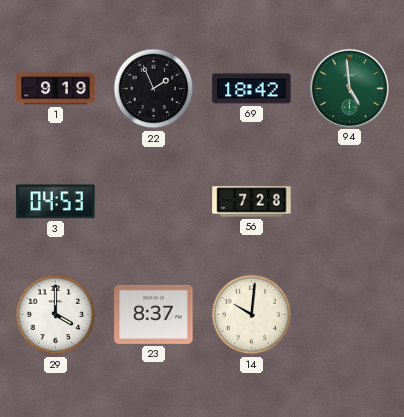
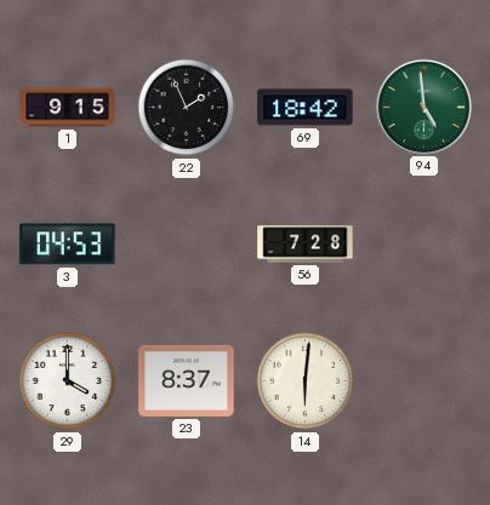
1: 9:19 -> 9:15
14: 10:01 -> 6:01
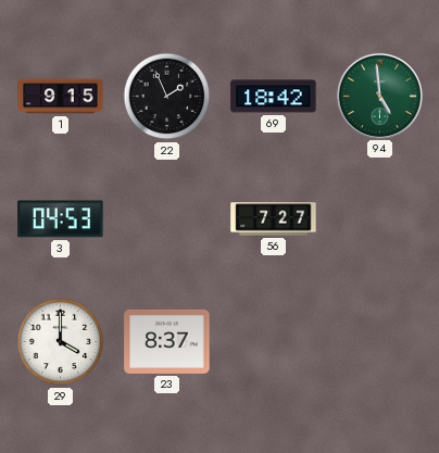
56: 7:28 -> 7:27
14: 6:01 -> none
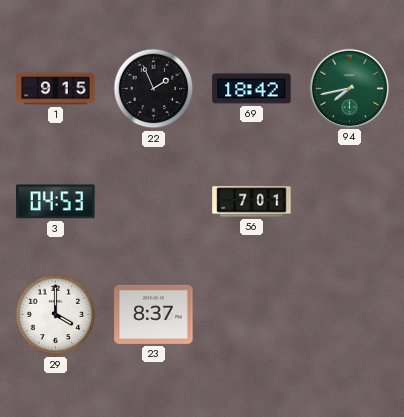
94: 4:59 -> 7:43
56: 7:27 -> 7:01
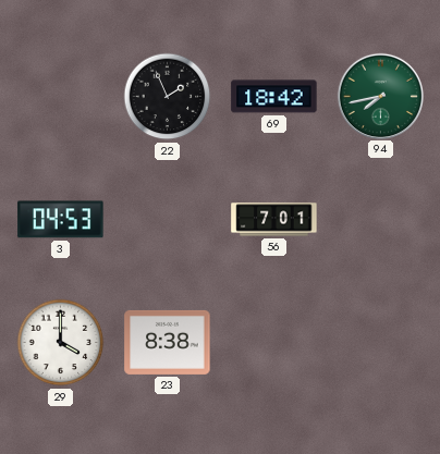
1: 9:15 -> none
23: 8:37 -> 8:38
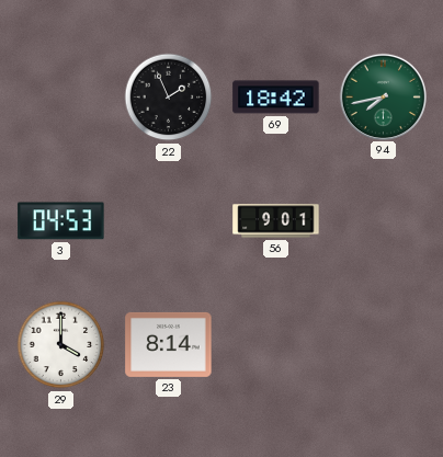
56: 7:01 -> 9:01
23: 8:38 -> 8:14
